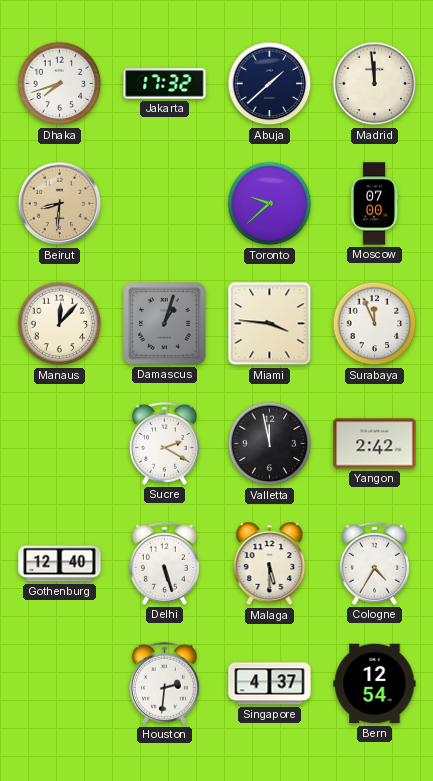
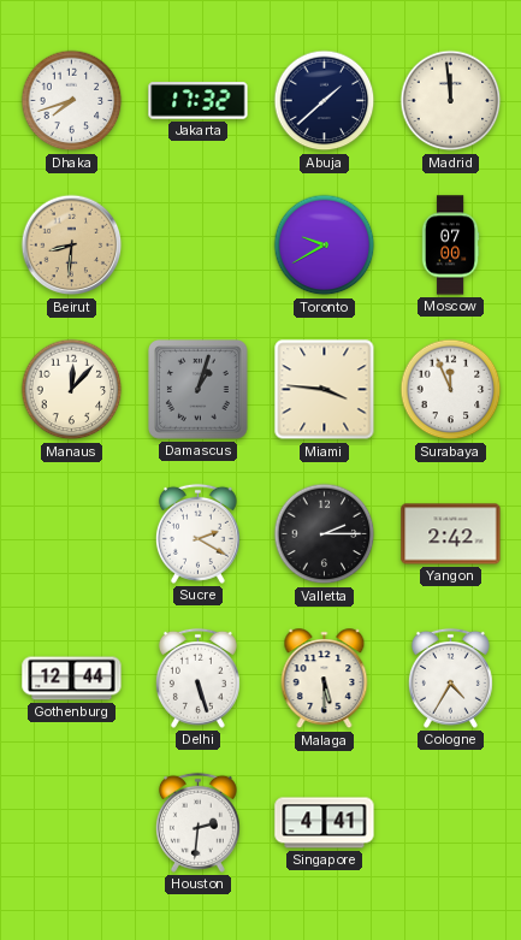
Toronto: 9:38 -> 9:40
Valletta: 11:58 -> 2:15
Gothenburg: 12:40 -> 12:44
Singapore: 4:37 -> 4:41
Bern: 12:54 -> none
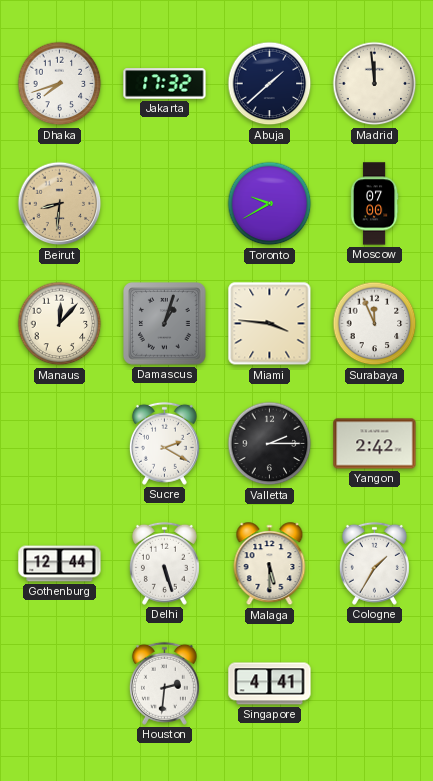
Cologne: 4:35 -> 1:35
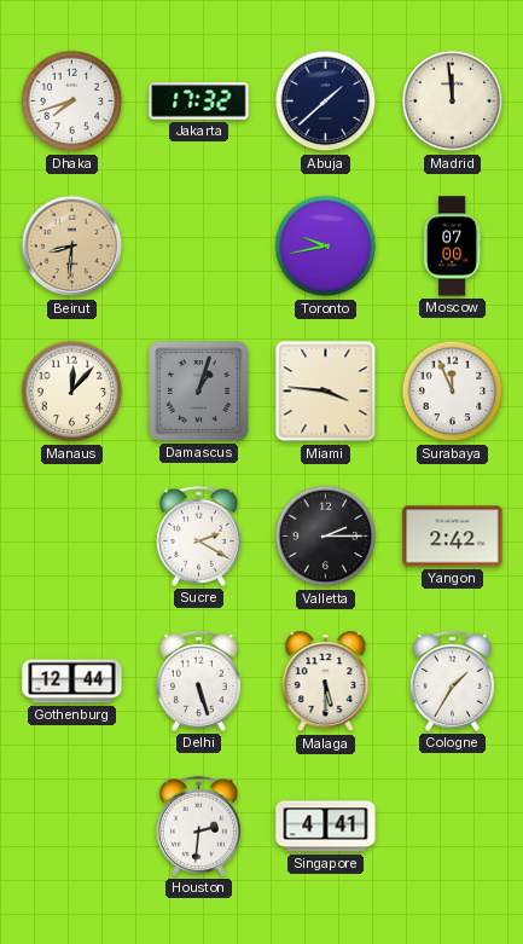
Toronto: 9:40 -> 9:43
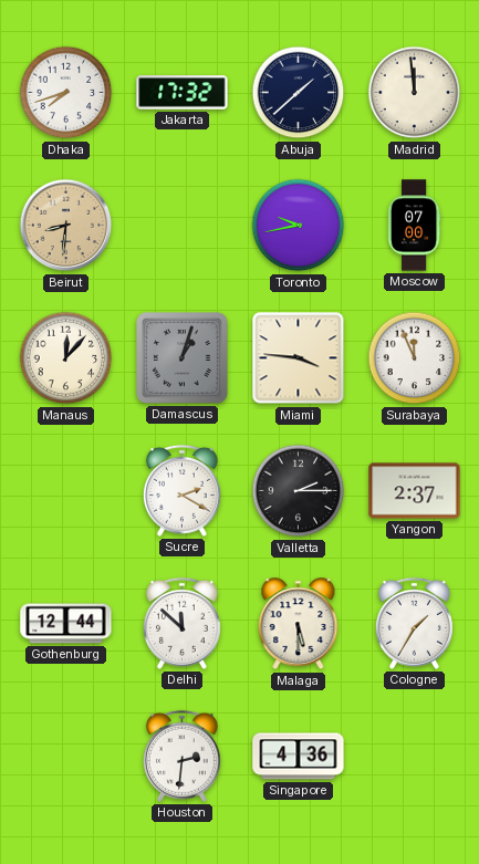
Yangon: 2:42 -> 2:37
Delhi: 5:27 -> 11:52
Singapore: 4:41 -> 4:36
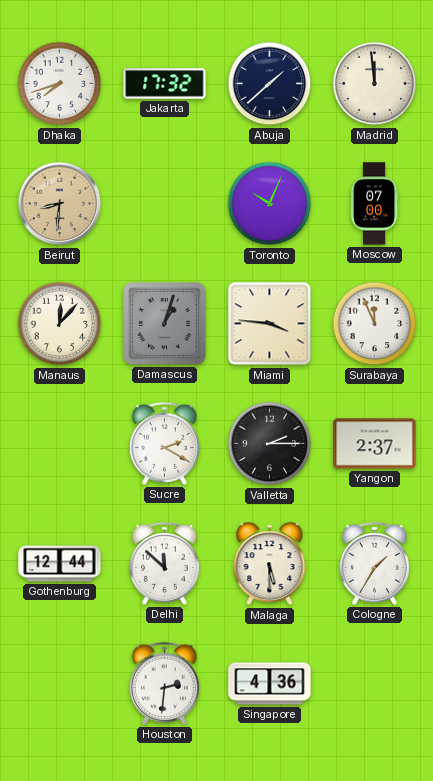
Toronto: 9:43 -> 10:04
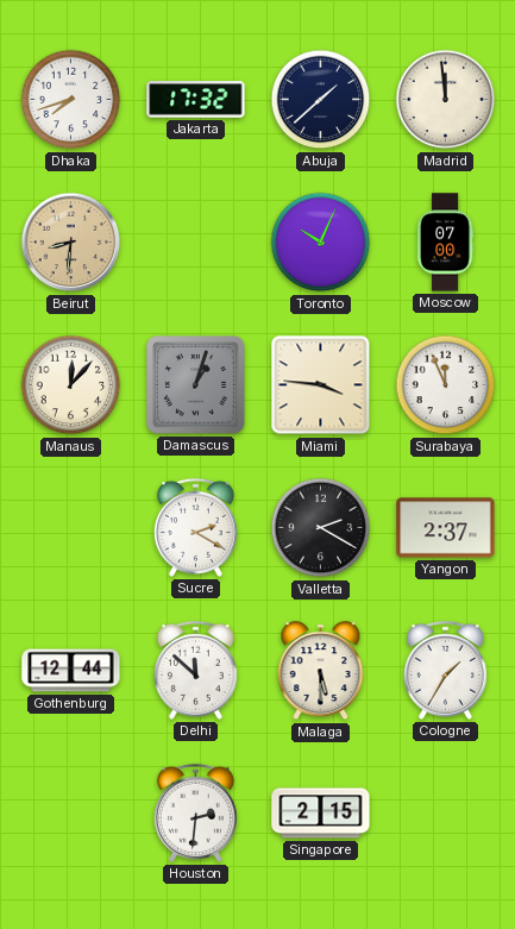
Valletta: 2:15 -> 2:20
Singapore: 4:36 -> 2:15
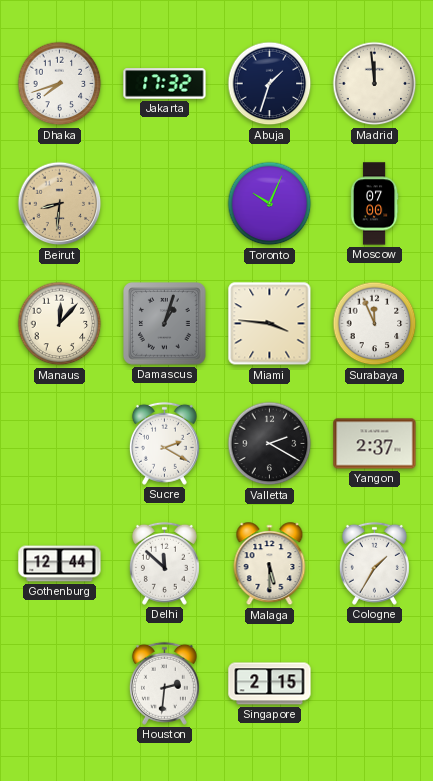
Abuja: 1:38 -> 1:33
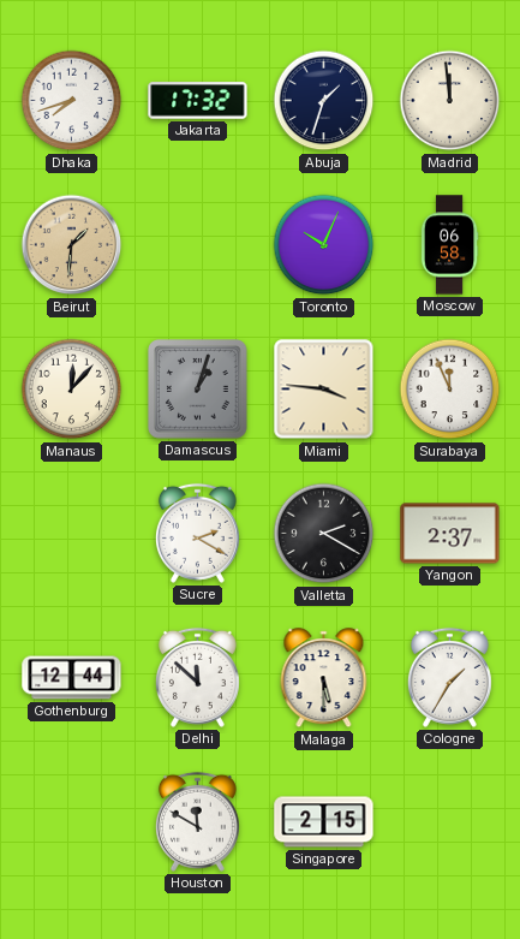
Beirut: 8:31 -> 1:31
Moscow: 07:00 -> 06:58
Houston: 2:31 -> 11:50
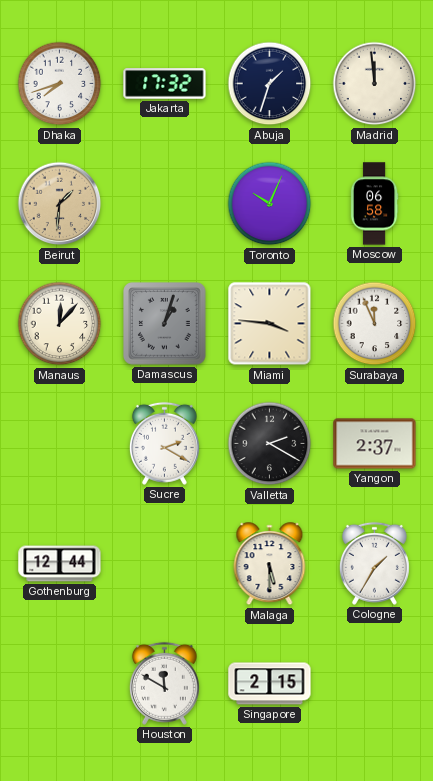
Delhi: 11:52 -> none
